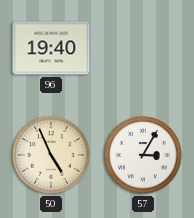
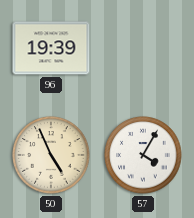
96: 19:40 -> 19:39
57: 3:05 -> 4:05
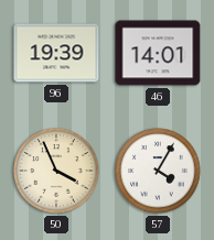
46: none -> 14:01
50: 4:56 -> 3:56
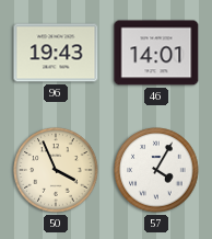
96: 19:39 -> 19:43
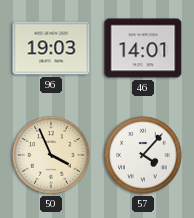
96: 19:43 -> 19:03
57: 4:05 -> 4:07
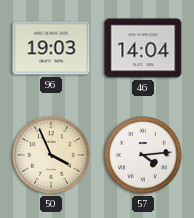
46: 14:01 -> 14:04
57: 4:07 -> 4:14
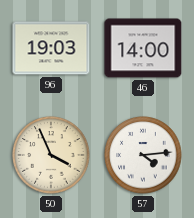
46: 14:04 -> 14:00
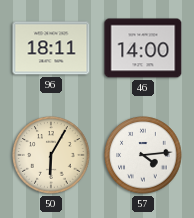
96: 19:03 -> 18:11
50: 3:56 -> 6:05
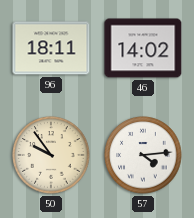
46: 14:00 -> 14:02
50: 6:05 -> 9:54
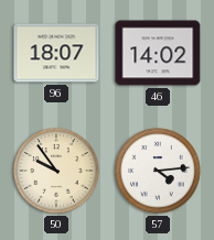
96: 18:11 -> 18:07
